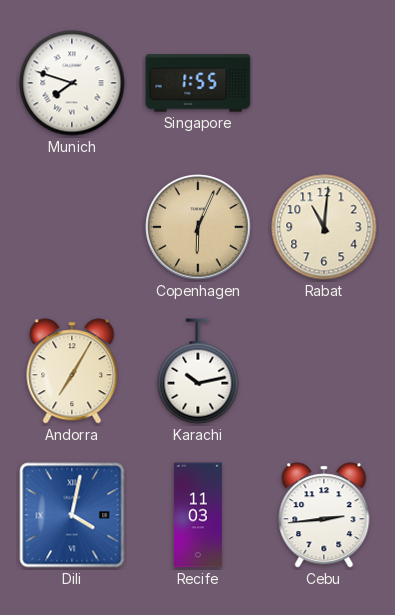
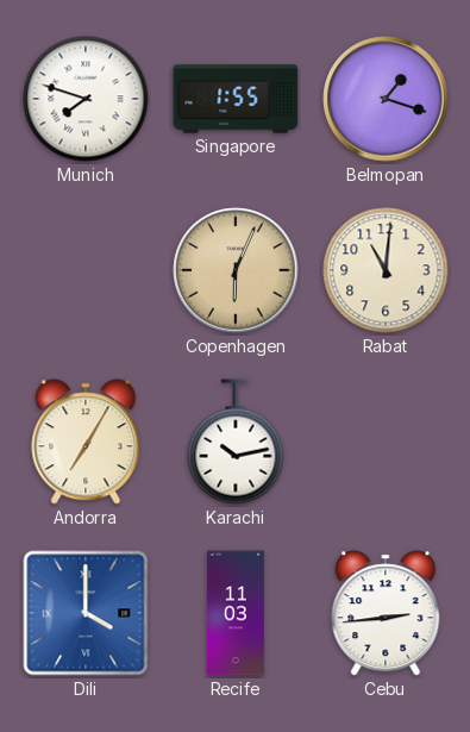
Belmopan: none -> 1:18
Dili: 4:02 -> 4:00
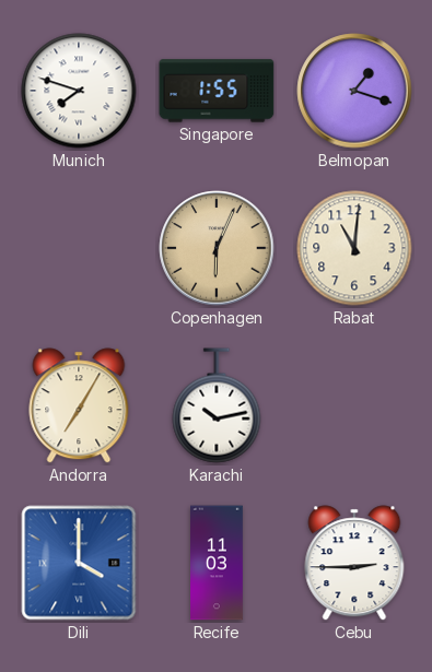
Cebu: 2:44 -> 2:45
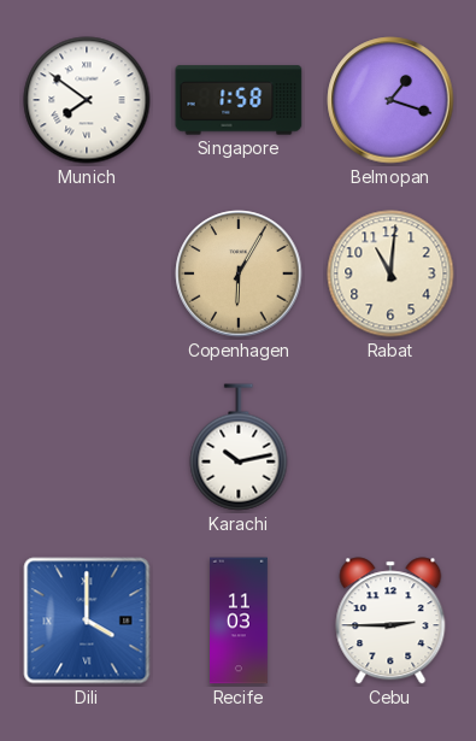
Munich: 7:48 -> 7:51
Singapore: 1:55 -> 1:58
Copenhagen: 6:04 -> 6:05
Andorra: 7:05 -> none
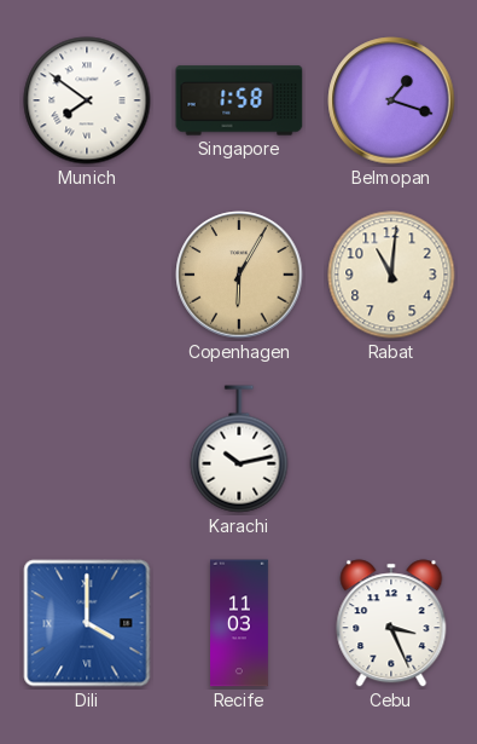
Cebu: 2:45 -> 3:26
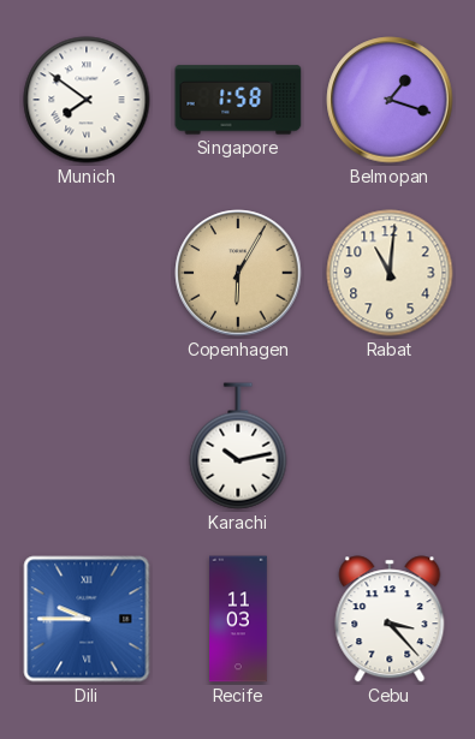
Dili: 4:00 -> 9:45
Cebu: 3:26 -> 3:23
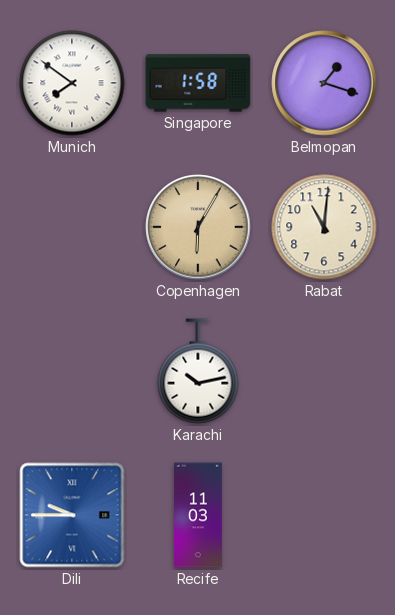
Cebu: 3:23 -> none
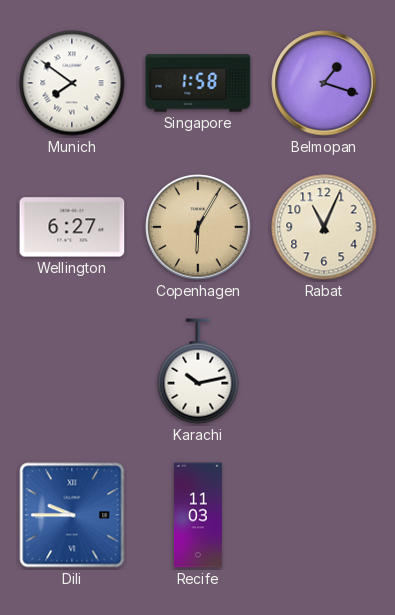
Wellington: none -> 6:27
Rabat: 11:01 -> 11:04
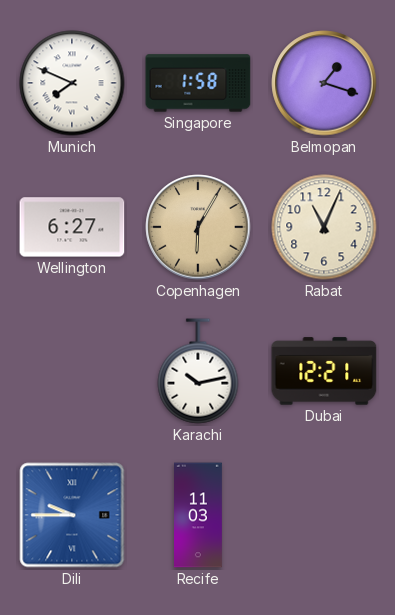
Munich: 7:51 -> 7:49
Dubai: none -> 12:21
